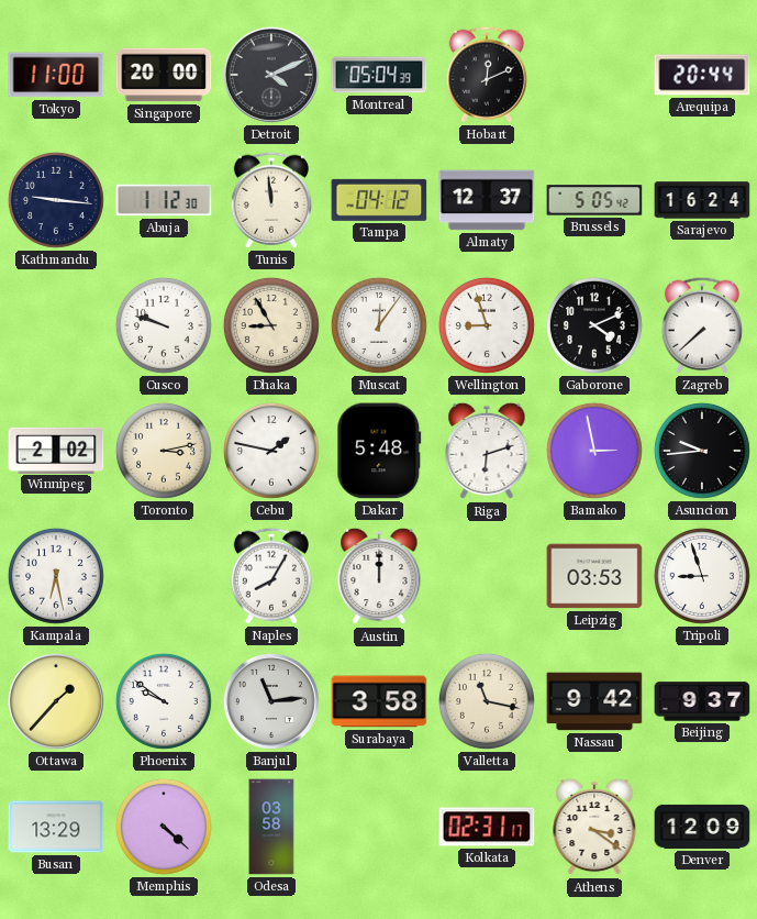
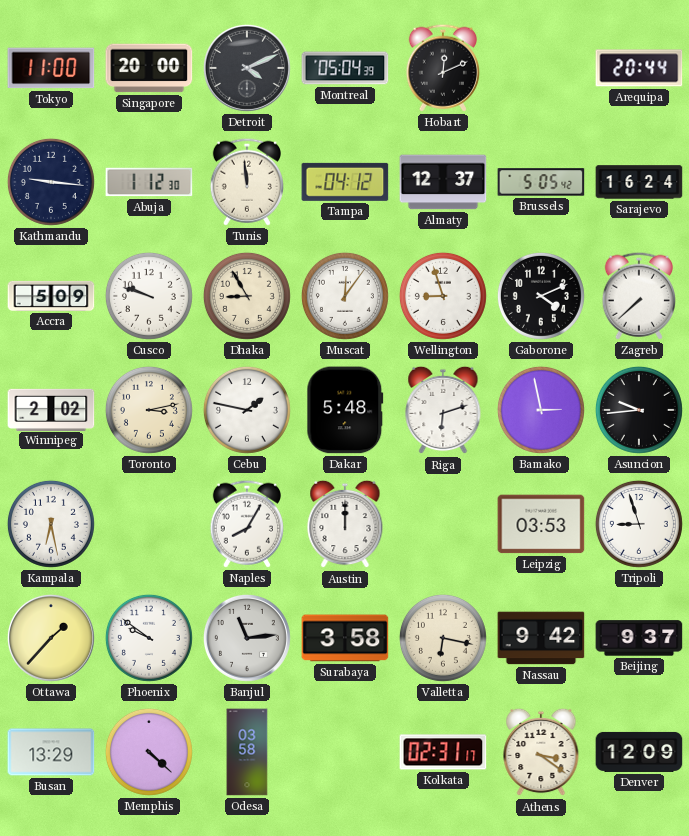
Accra: none -> 5:09
Valletta: 11:17 -> 6:17
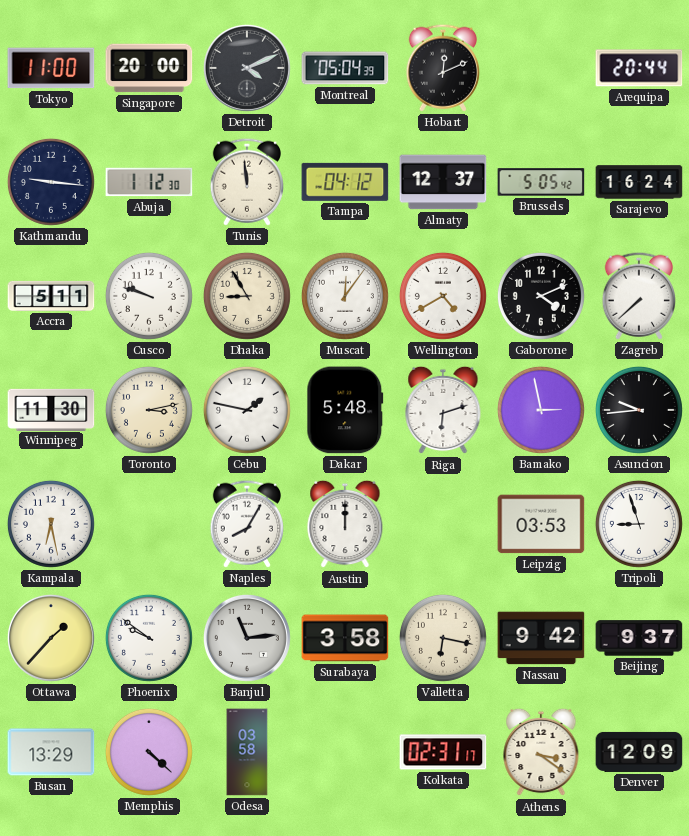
Accra: 5:09 -> 5:11
Wellington: 8:57 -> 4:40
Winnipeg: 2:02 -> 11:30
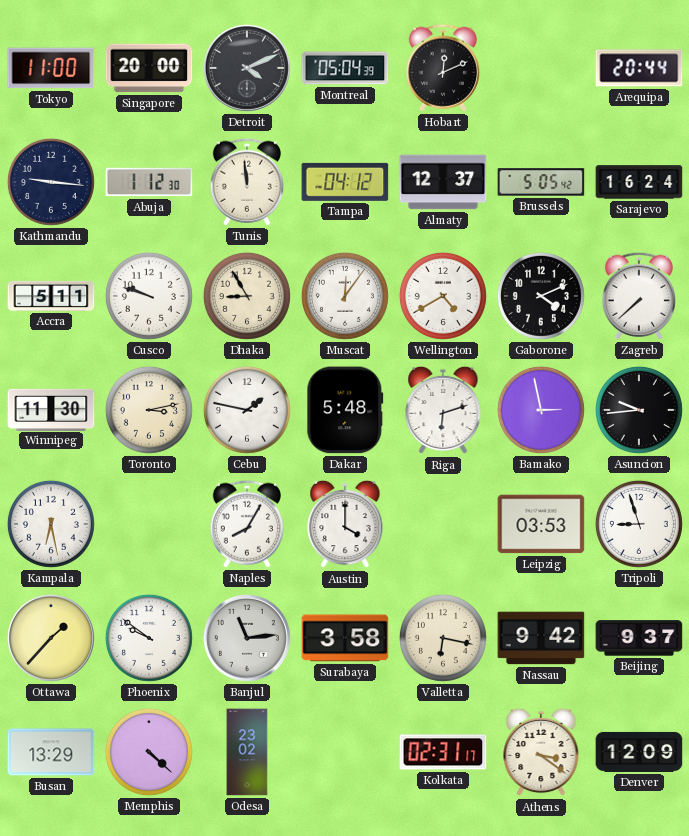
Austin: 12:00 -> 4:00
Odesa: 03:58 -> 23:02
